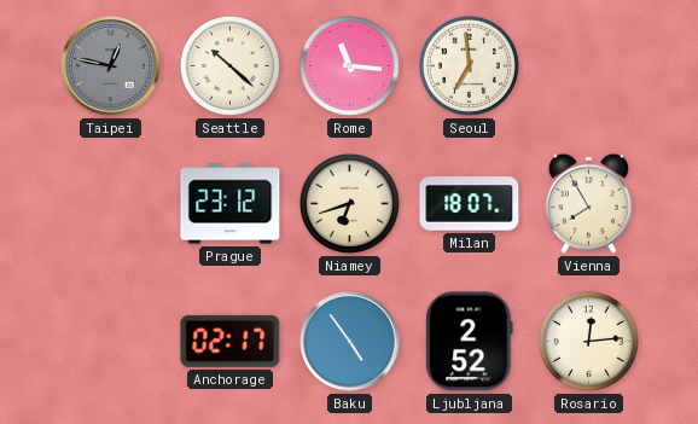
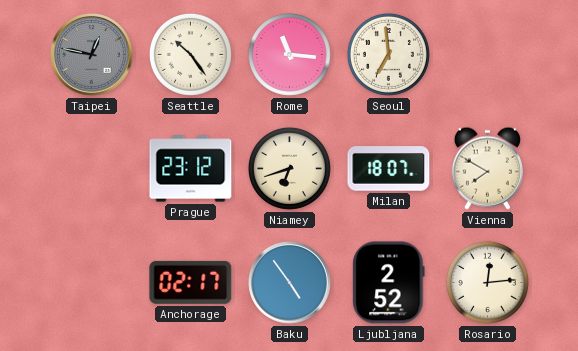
Seattle: 10:22 -> 10:24
Vienna: 7:55 -> 7:50
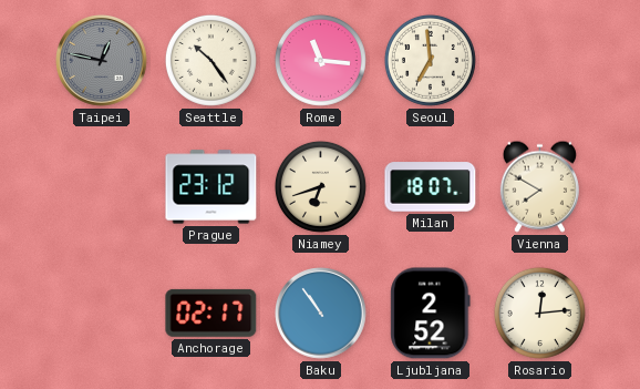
Baku: 4:54 -> 10:54
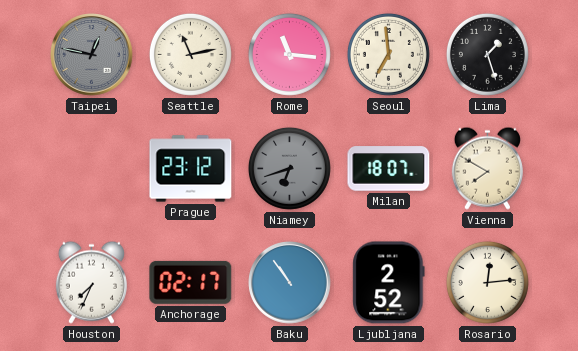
Seattle: 10:24 -> 11:13
Lima: none -> 1:27
Niamey dial: cream -> grey
Houston: none -> 7:34
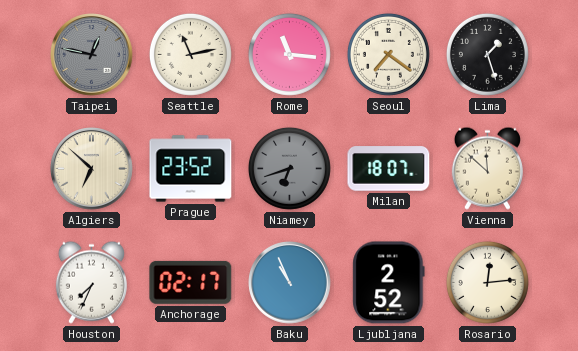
Seoul: 6:59 -> 7:21
Algiers: none -> 6:52
Prague: 23:12 -> 23:52
Vienna: 7:50 -> 11:52
Baku: 10:54 -> 10:56
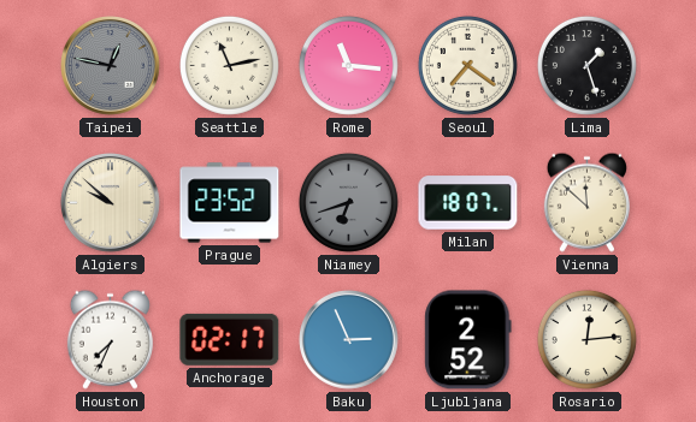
Algiers: 6:52 -> 9:52
Baku: 10:56 -> 2:56
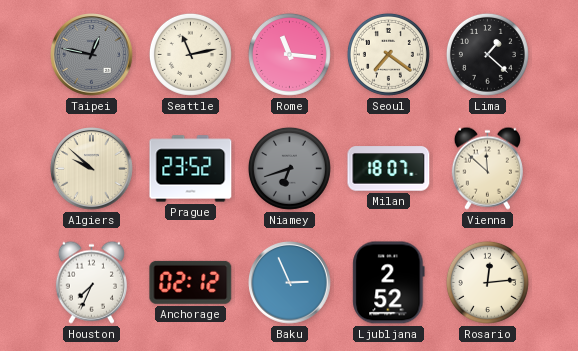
Lima: 1:27 -> 1:22
Anchorage: 02:17 -> 02:12
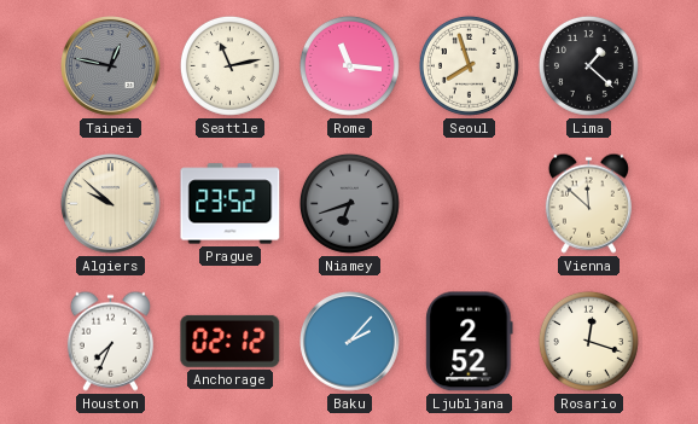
Seoul: 7:21 -> 7:57
Milan: 18:07 -> none
Baku: 2:56 -> 2:07
Rosario: 12:14 -> 12:18
